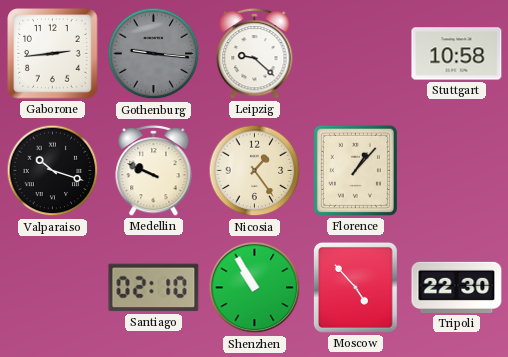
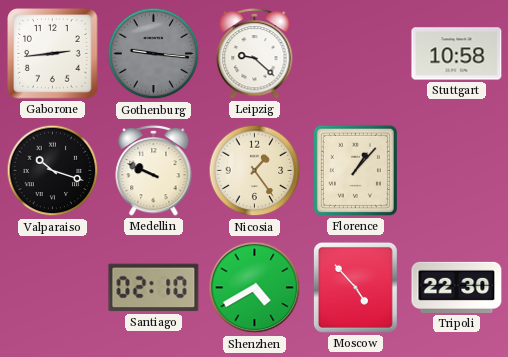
Shenzhen: 10:55 -> 4:40
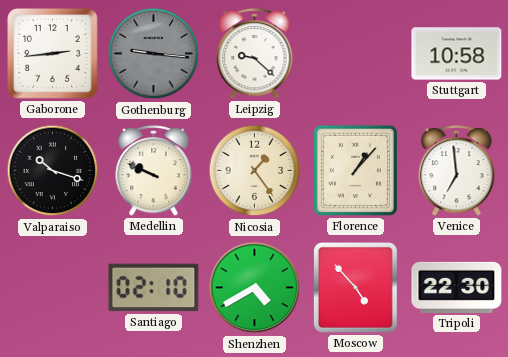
Venice: none -> 6:59
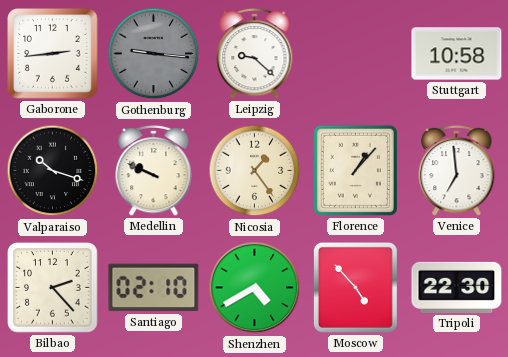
Bilbao: none -> 2:23
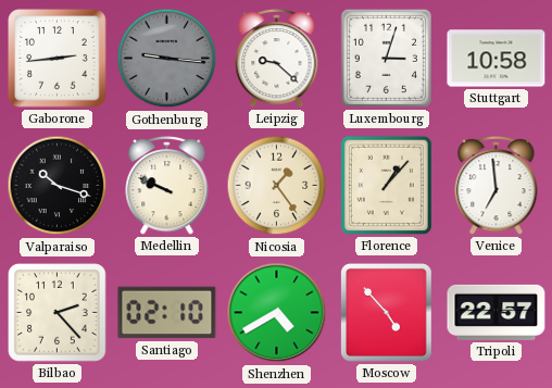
Luxembourg: none -> 3:03
Tripoli: 22:30 -> 22:57
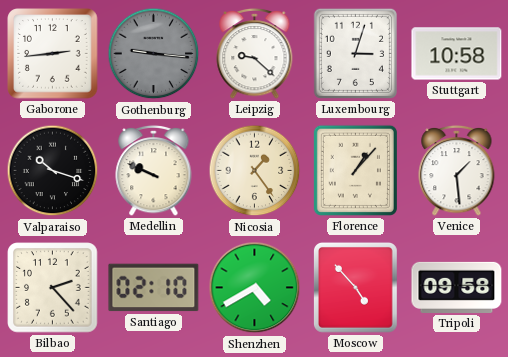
Venice: 6:59 -> 1:29
Tripoli: 22:57 -> 09:58
